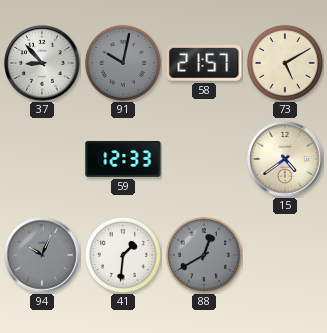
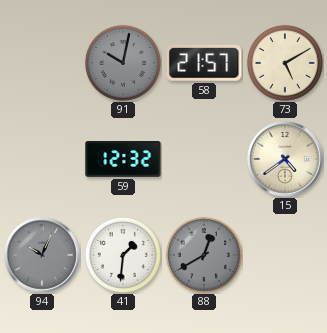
37: 8:53 -> none
59: 12:33 -> 12:32
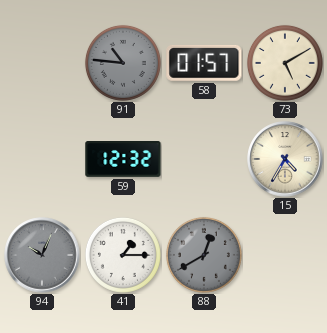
91: 10:02 -> 10:46
58: 21:57 -> 01:57
15: 4:39 -> 4:35
41: 1:31 -> 1:15
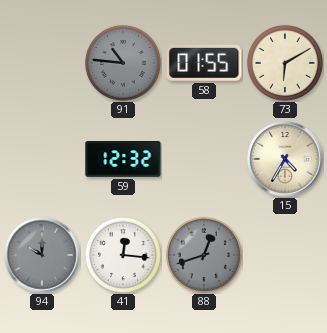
58: 01:57 -> 01:55
73: 5:10 -> 6:10
94: 10:04 -> 10:00
41: 1:15 -> 12:16
88: 12:40 -> 12:42
